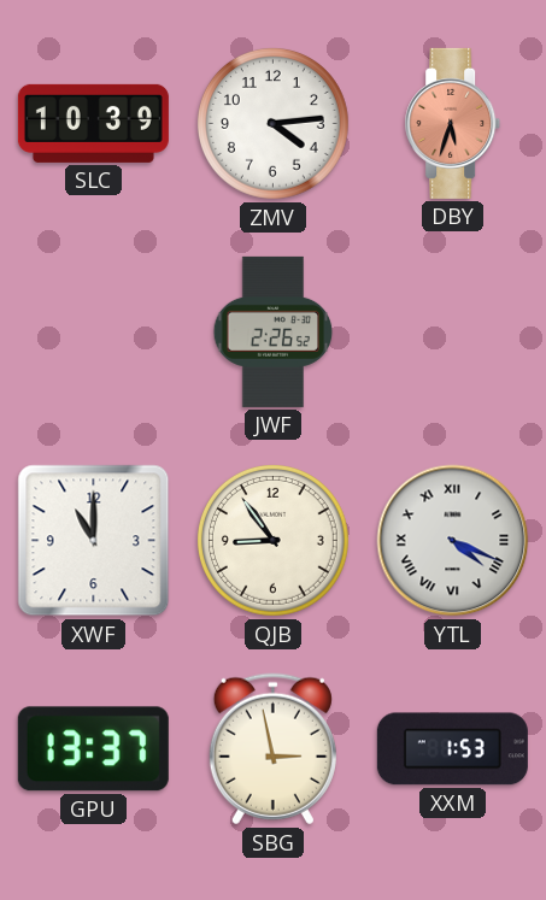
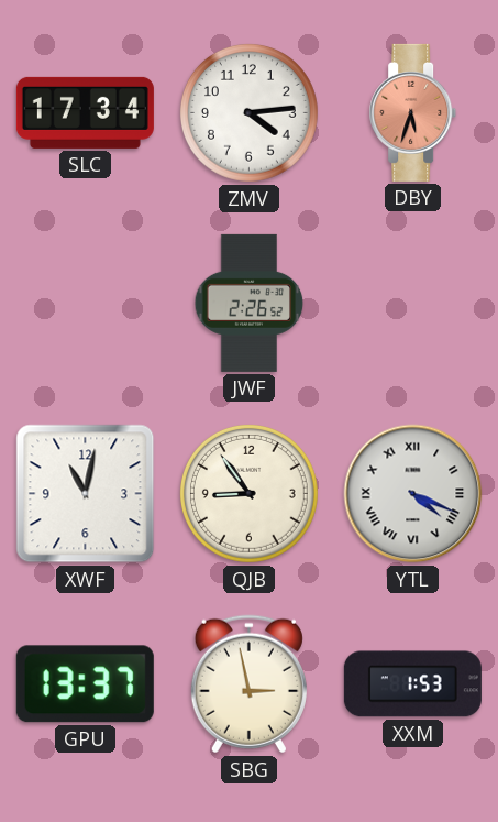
SLC: 10:39 -> 17:34
XWF: 11:00 -> 11:02
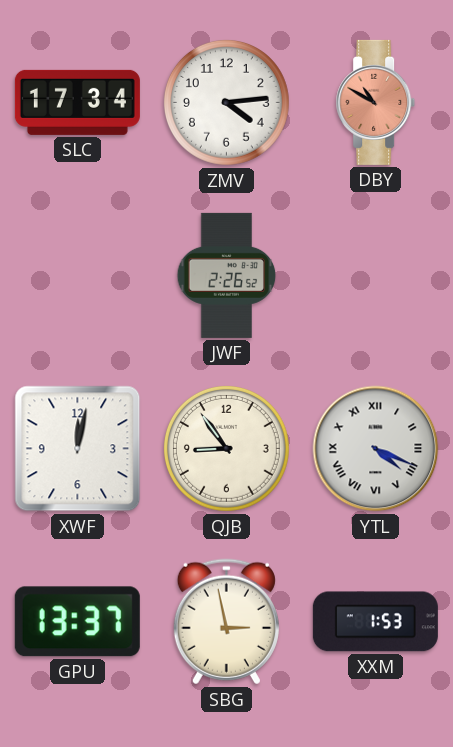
DBY: 5:33 -> 10:50
XWF: 11:02 -> 12:02
